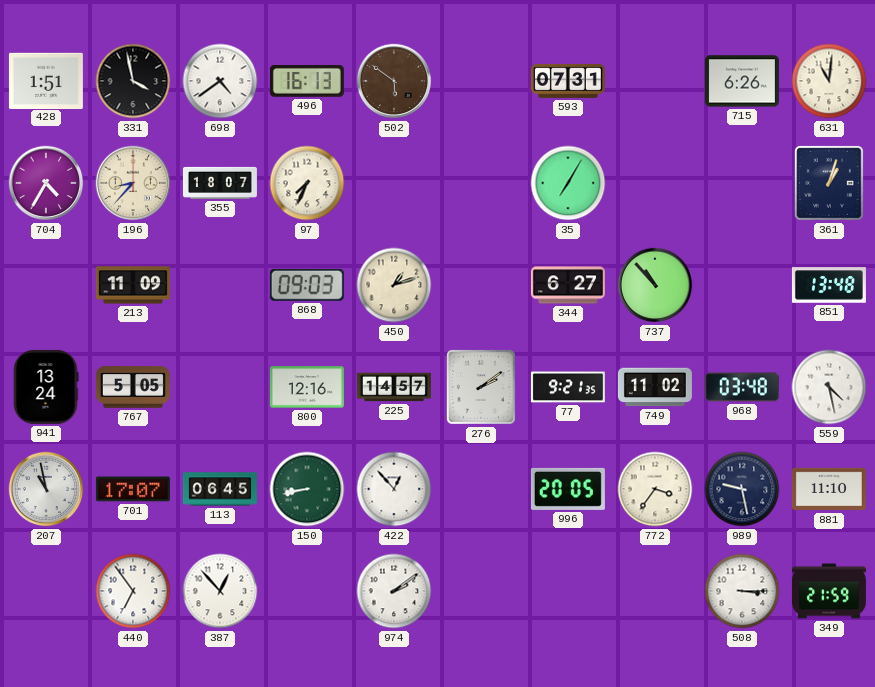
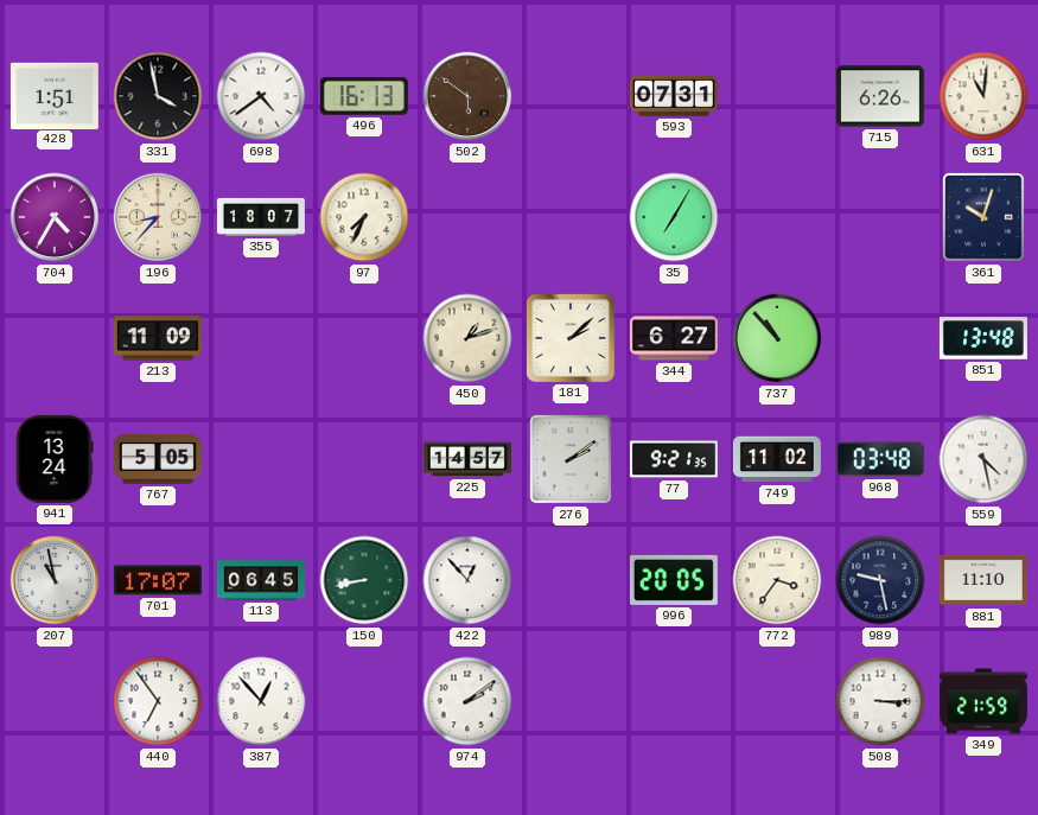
361: 1:03 -> 10:03
868: 09:03 -> none
181: none -> 2:08
800: 12:16 -> none
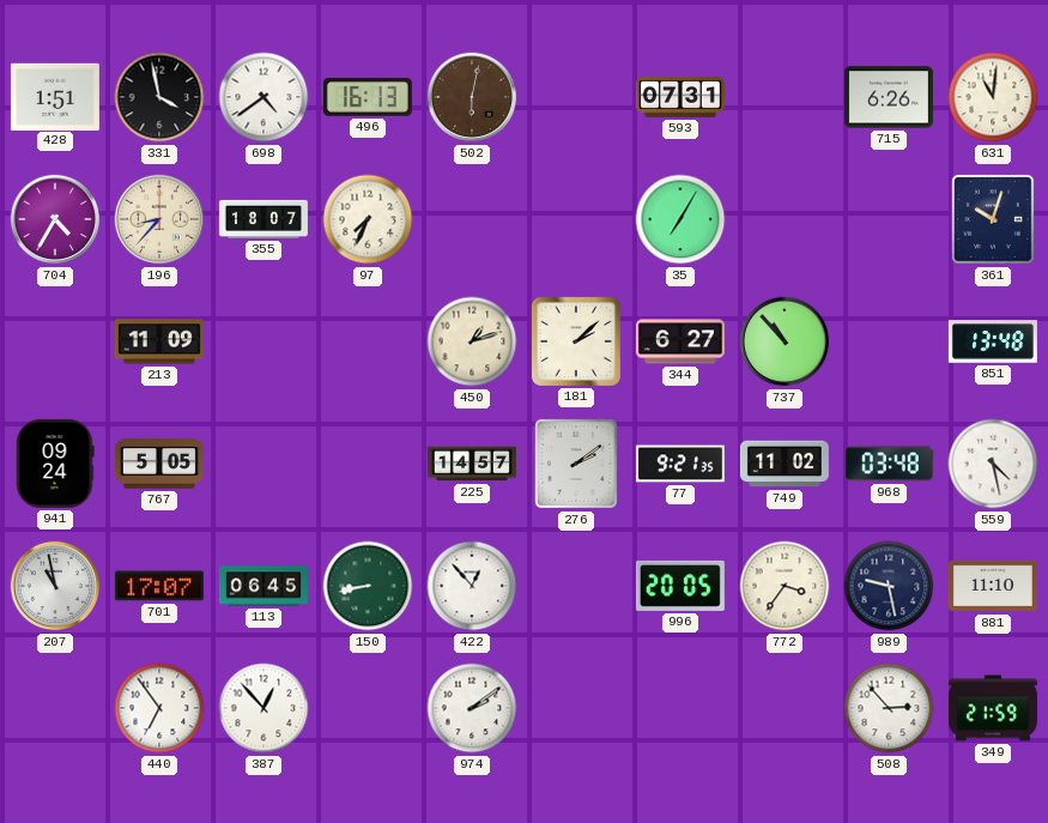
502: 5:51 -> 6:02
941: 13:24 -> 09:24
508: 3:15 -> 2:53
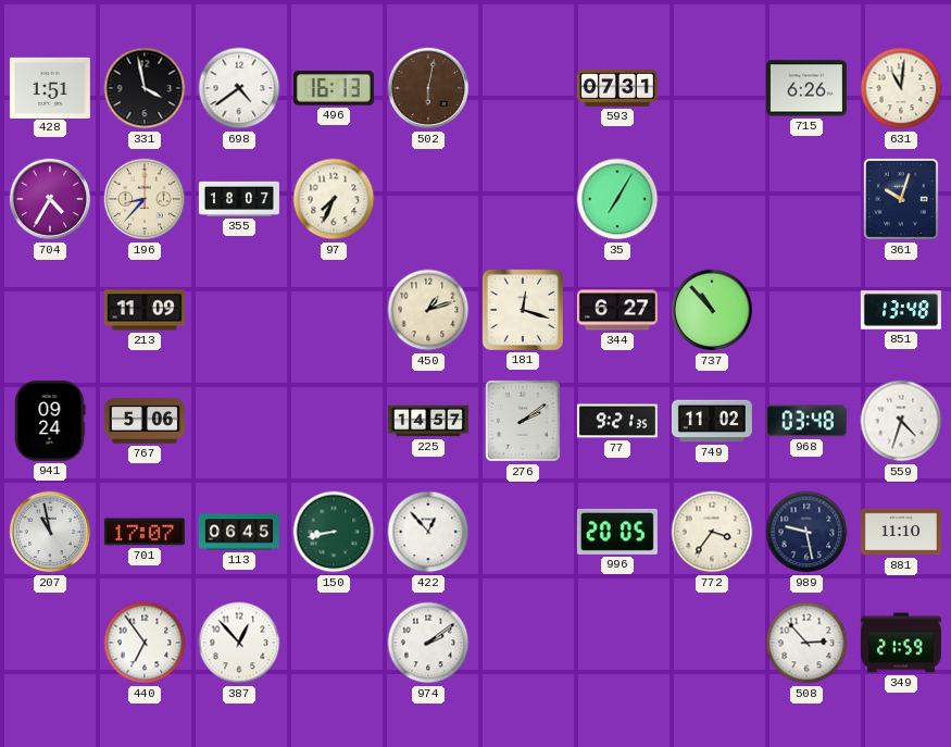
181: 2:08 -> 12:18
767: 5:05 -> 5:06
559: 4:28 -> 4:33
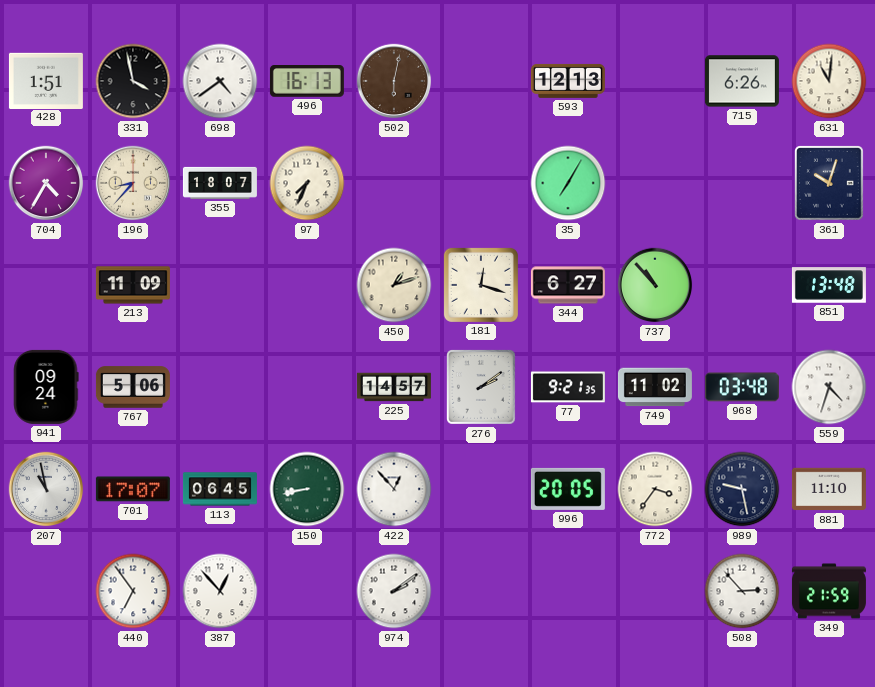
593: 07:31 -> 12:13
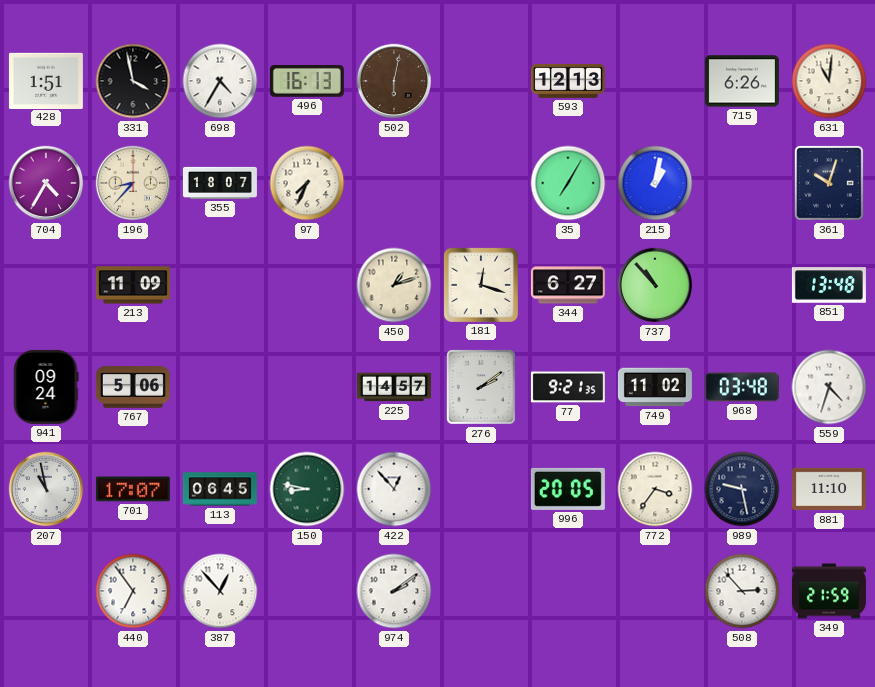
698: 4:39 -> 4:35
215: none -> 1:02
150: 8:43 -> 8:47
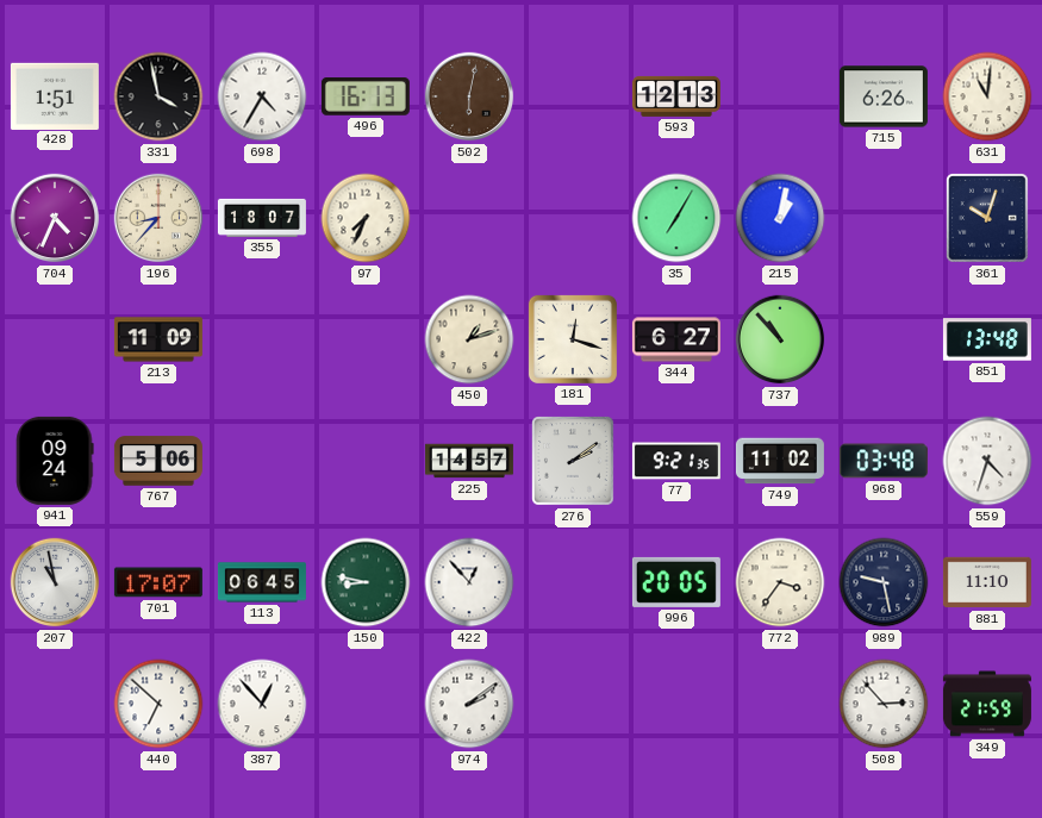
704: 4:35 -> 4:34
440: 6:54 -> 6:52
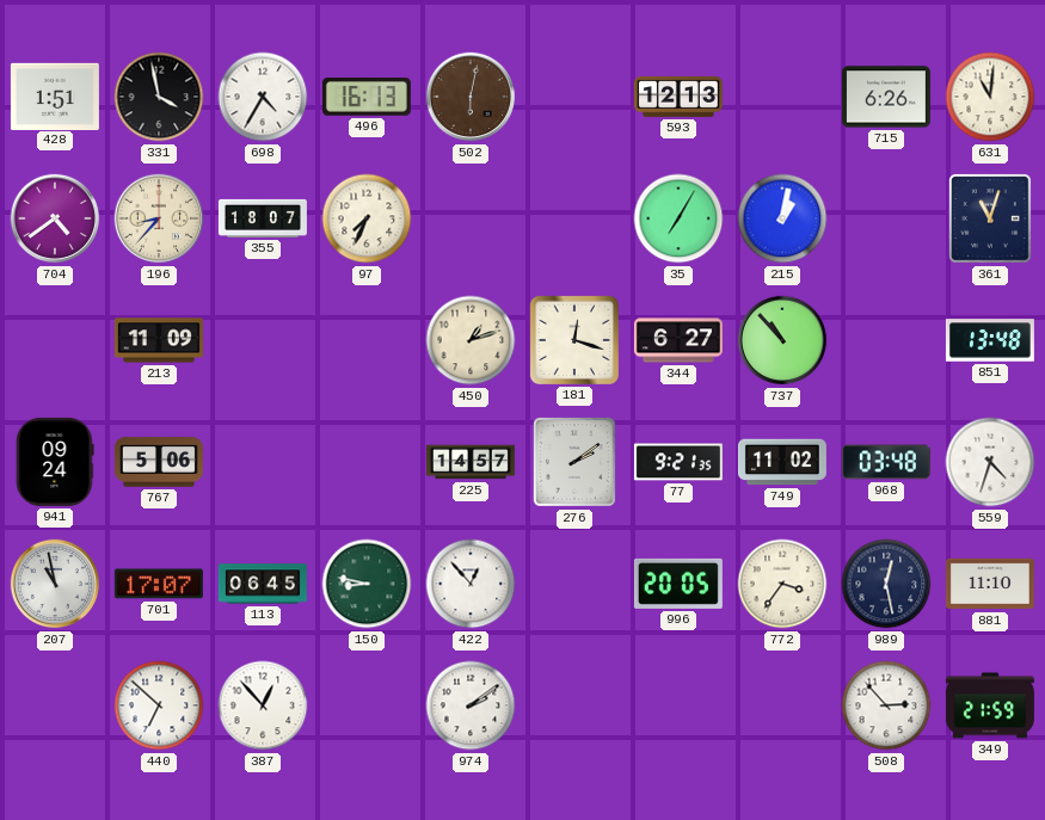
704: 4:34 -> 4:39
361: 10:03 -> 11:03
989: 9:28 -> 12:28
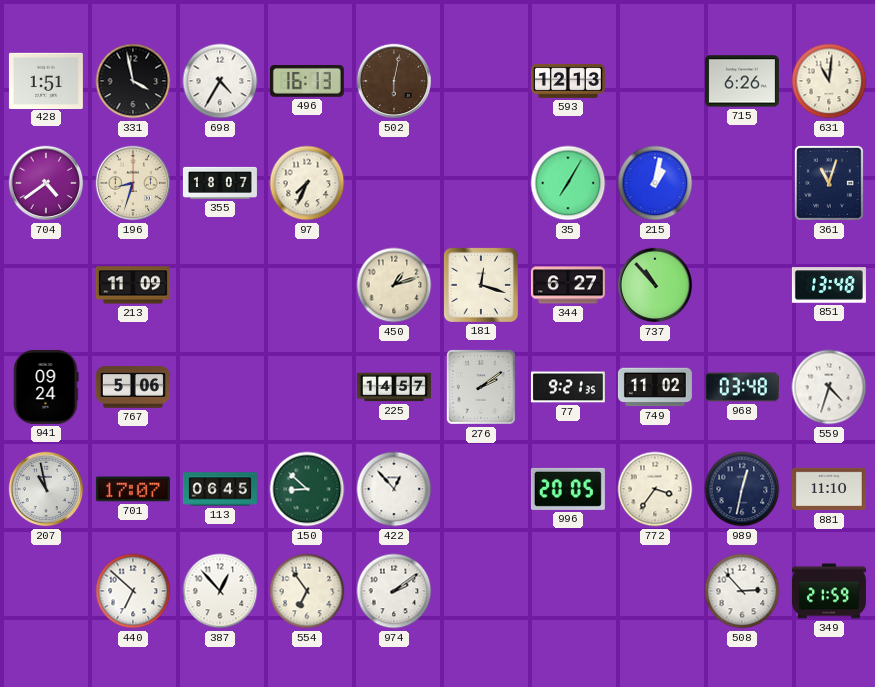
196: 8:37 -> 8:33
150: 8:47 -> 8:52
989: 12:28 -> 12:32
554: none -> 6:54
